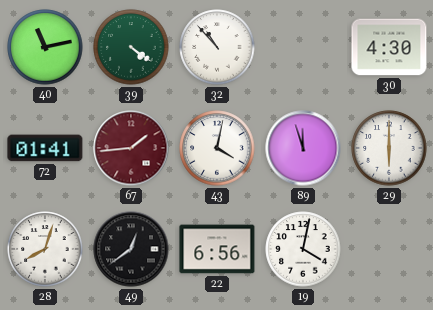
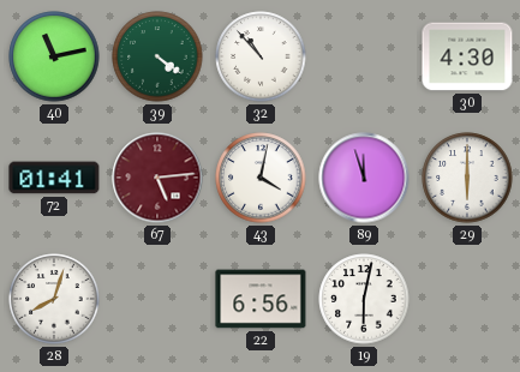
67: 1:44 -> 5:14
49: 12:39 -> none
19: 4:02 -> 6:02
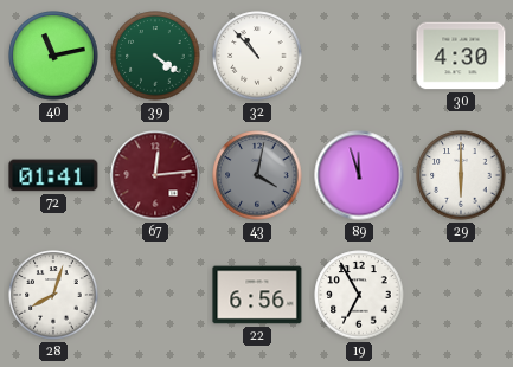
67: 5:14 -> 12:14
43 dial: white -> grey
19: 6:02 -> 6:55
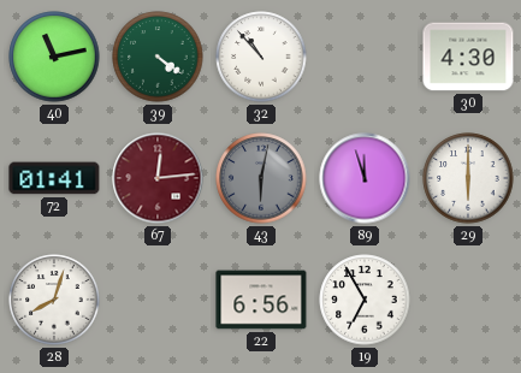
43: 4:02 -> 6:02
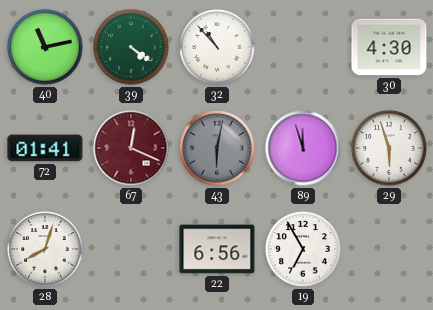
67: 12:14 -> 12:19
29: 6:00 -> 5:57
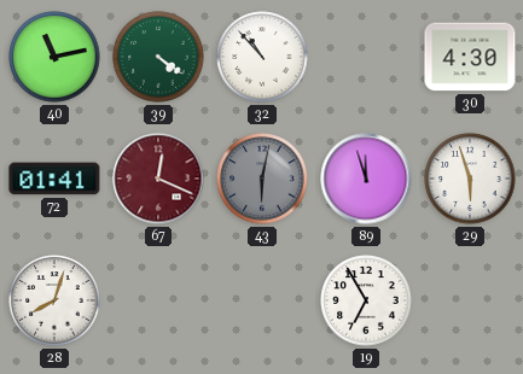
22: 6:56 -> none
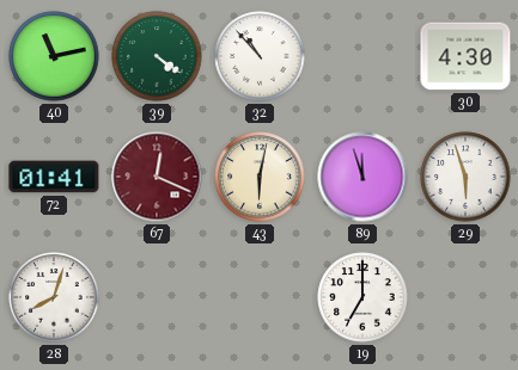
43 dial: grey -> cream
19: 6:55 -> 7:00
